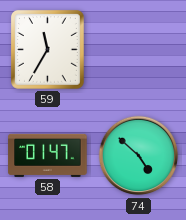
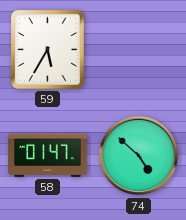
59: 11:35 -> 5:35
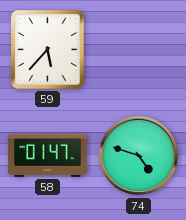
59: 5:35 -> 5:37
74: 4:52 -> 4:48
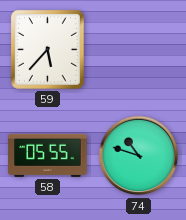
58: 01:47 -> 05:55
74: 4:48 -> 10:48
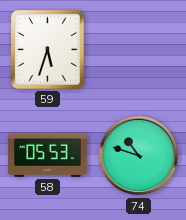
59: 5:37 -> 5:33
58: 05:55 -> 05:53
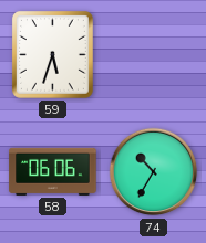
58: 05:53 -> 06:06
74: 10:48 -> 10:35
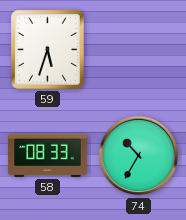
58: 06:06 -> 08:33
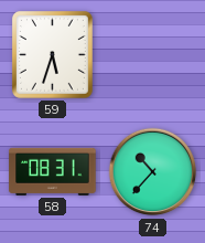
58: 08:33 -> 08:31
74: 10:35 -> 10:37
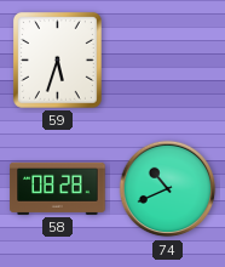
58: 08:31 -> 08:28
74: 10:37 -> 10:41
